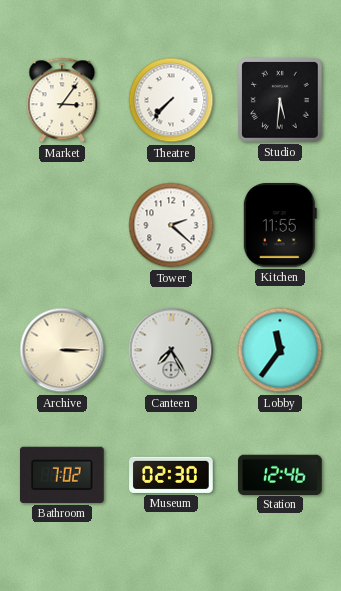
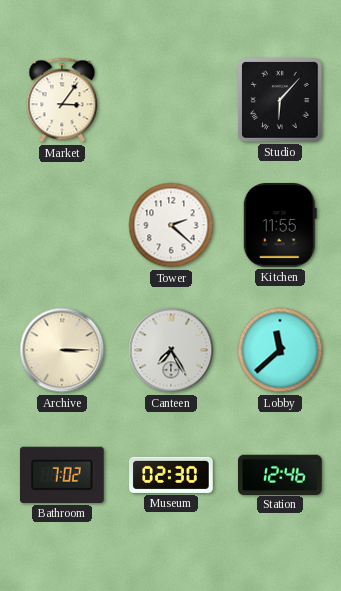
Theatre: 7:37 -> none
Studio: 5:31 -> 6:07
Lobby: 11:36 -> 11:38
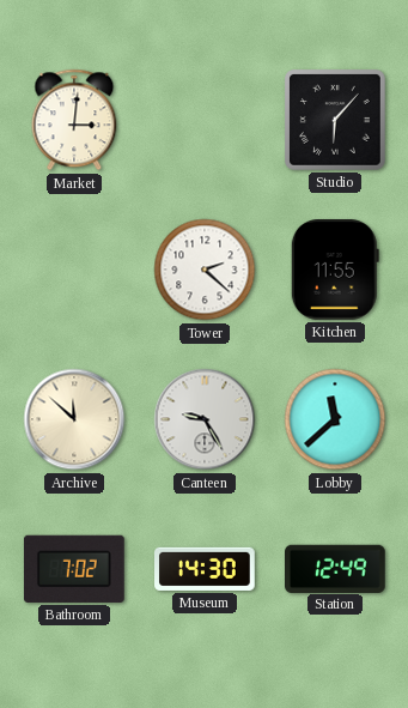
Market: 3:06 -> 3:01
Archive: 3:15 -> 11:52
Canteen: 7:25 -> 9:25
Museum: 02:30 -> 14:30
Station: 12:46 -> 12:49
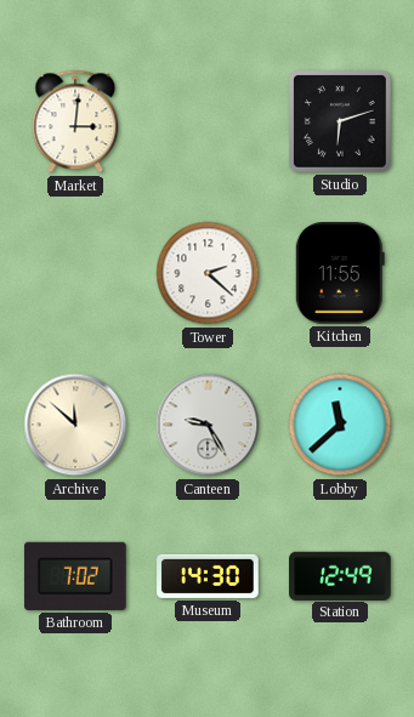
Studio: 6:07 -> 6:12
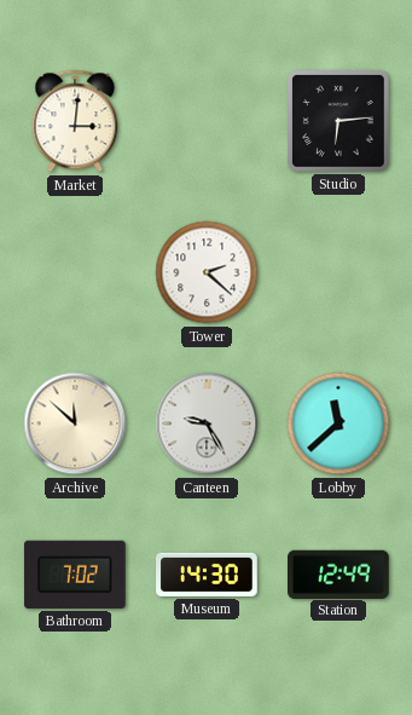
Studio: 6:12 -> 6:14
Kitchen: 11:55 -> none
